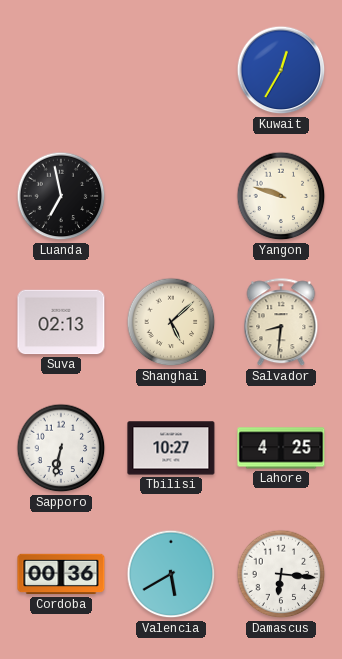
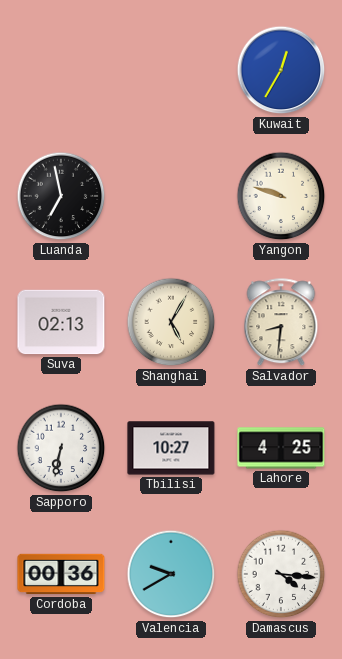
Shanghai: 5:08 -> 5:05
Valencia: 5:40 -> 9:40
Damascus: 6:16 -> 4:16
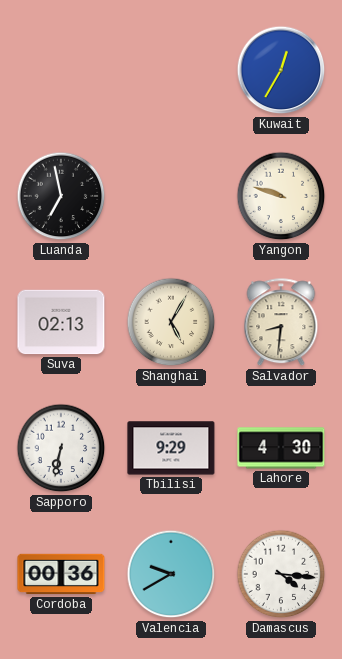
Tbilisi: 10:27 -> 9:29
Lahore: 4:25 -> 4:30
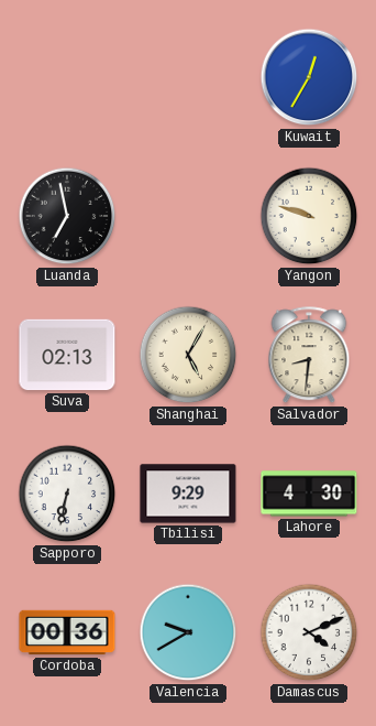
Damascus: 4:16 -> 4:11
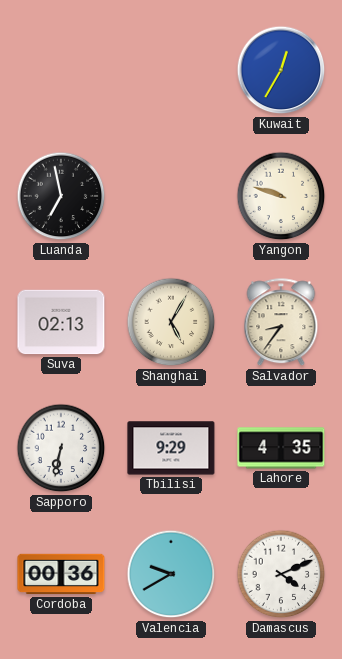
Salvador: 8:31 -> 8:36
Lahore: 4:30 -> 4:35
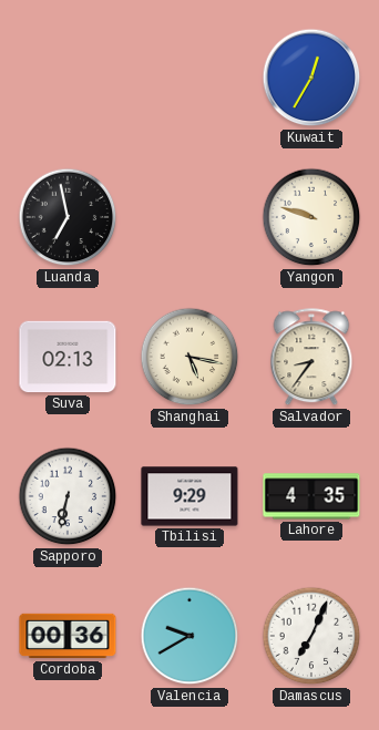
Shanghai: 5:05 -> 5:17
Damascus: 4:11 -> 7:04
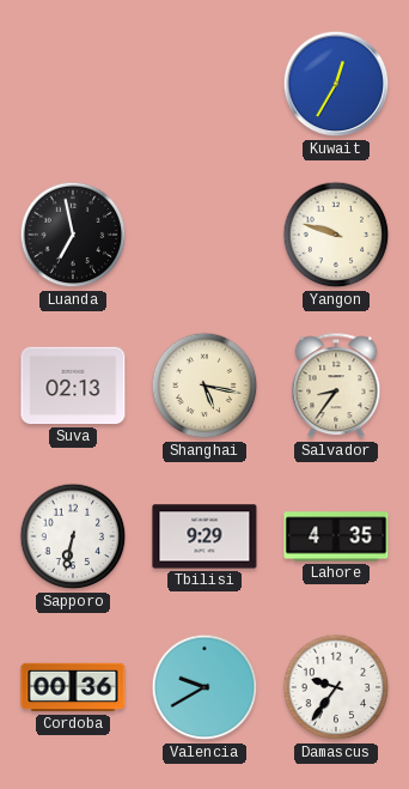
Damascus: 7:04 -> 9:36
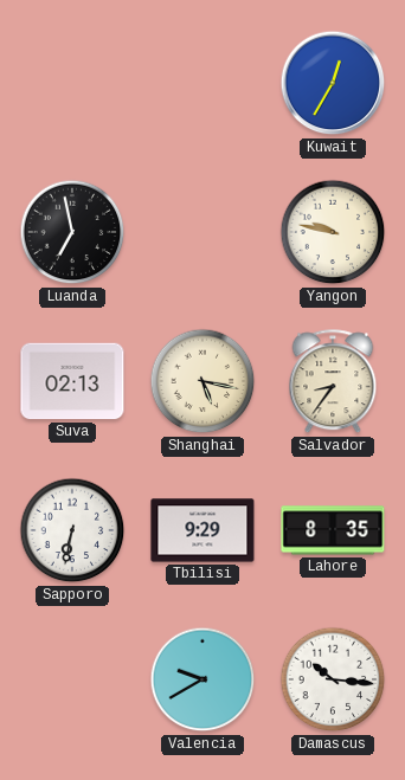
Yangon: 9:48 -> 9:47
Lahore: 4:35 -> 8:35
Cordoba: 00:36 -> none
Damascus: 9:36 -> 10:16
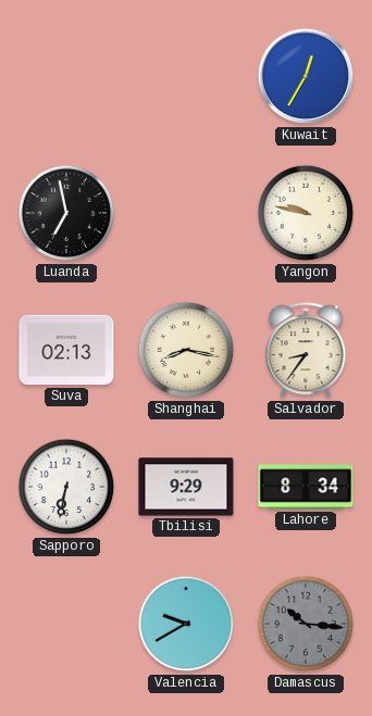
Shanghai: 5:17 -> 8:17
Lahore: 8:35 -> 8:34
Damascus dial: white -> grey
